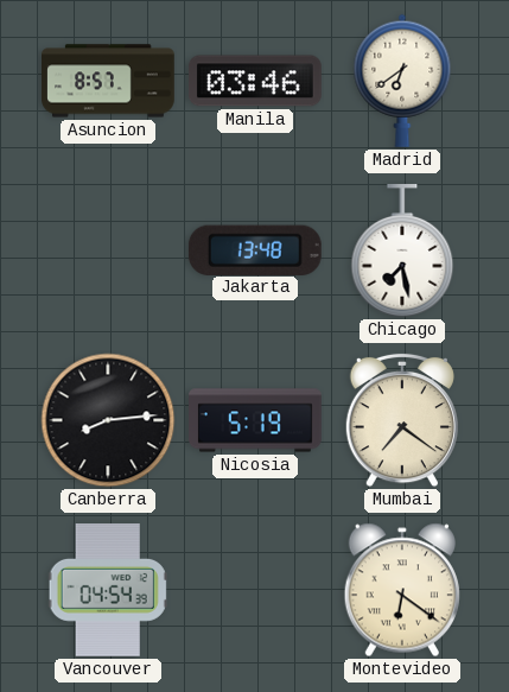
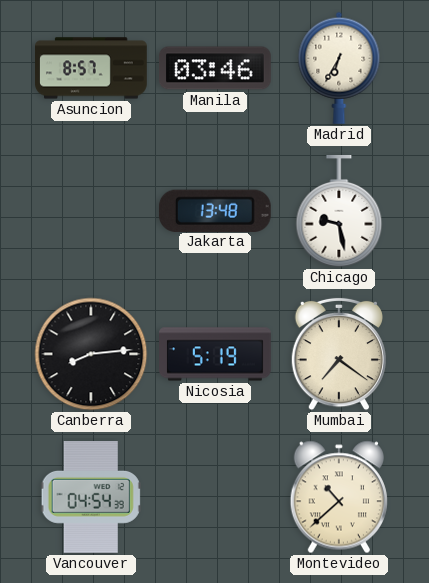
Madrid: 6:39 -> 6:35
Chicago: 7:28 -> 9:28
Montevideo: 6:21 -> 10:38
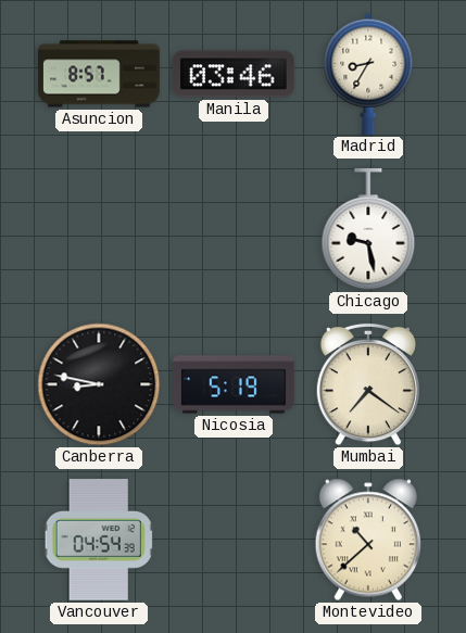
Madrid: 6:35 -> 8:35
Jakarta: 13:48 -> none
Canberra: 8:14 -> 8:47
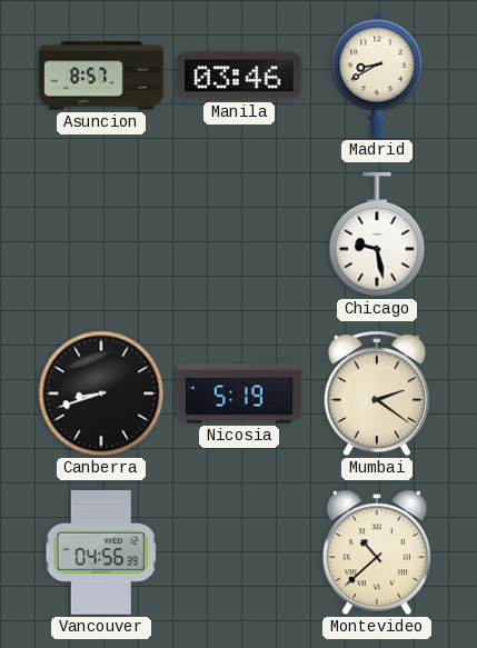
Madrid: 8:35 -> 8:40
Canberra: 8:47 -> 8:42
Mumbai: 7:21 -> 2:21
Vancouver: 04:54 -> 04:56
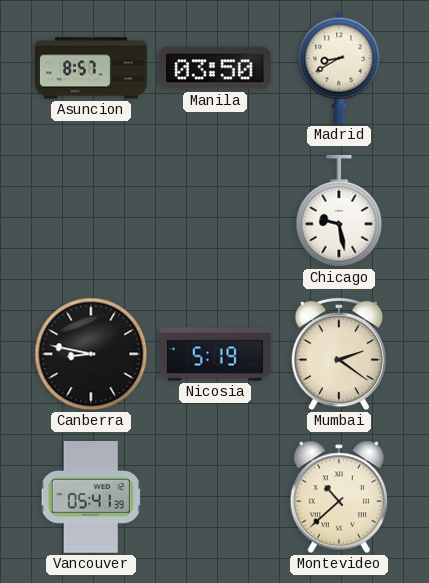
Manila: 03:46 -> 03:50
Canberra: 8:42 -> 8:47
Vancouver: 04:56 -> 05:41
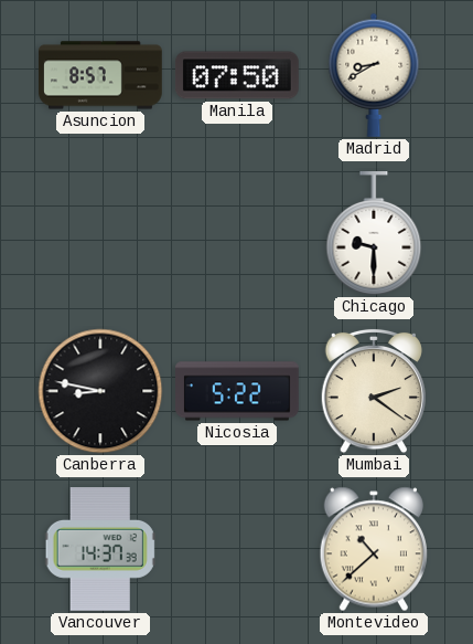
Manila: 03:50 -> 07:50
Chicago: 9:28 -> 9:30
Nicosia: 5:19 -> 5:22
Vancouver: 05:41 -> 14:37
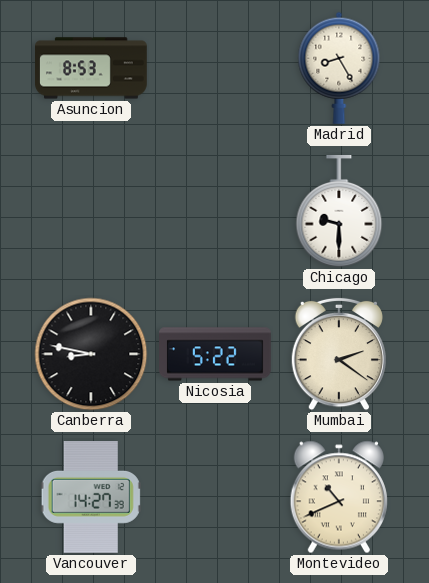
Asuncion: 8:57 -> 8:53
Manila: 07:50 -> none
Madrid: 8:40 -> 8:25
Vancouver: 14:37 -> 14:27
Montevideo: 10:38 -> 10:41
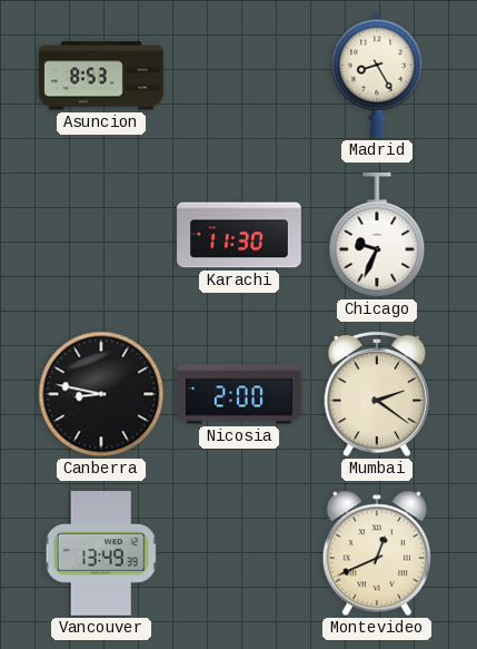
Karachi: none -> 11:30
Chicago: 9:30 -> 9:34
Nicosia: 5:22 -> 2:00
Vancouver: 14:27 -> 13:49
Montevideo: 10:41 -> 12:41
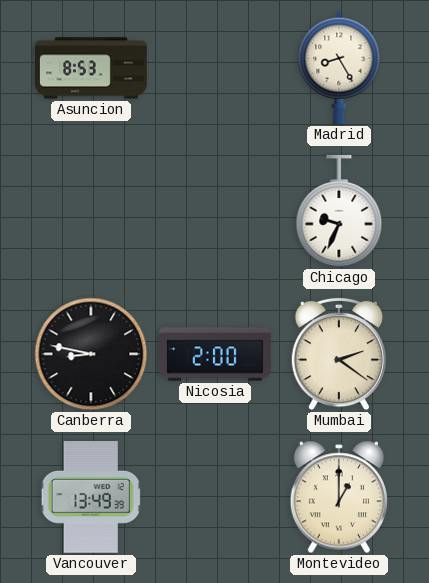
Karachi: 11:30 -> none
Montevideo: 12:41 -> 1:00
